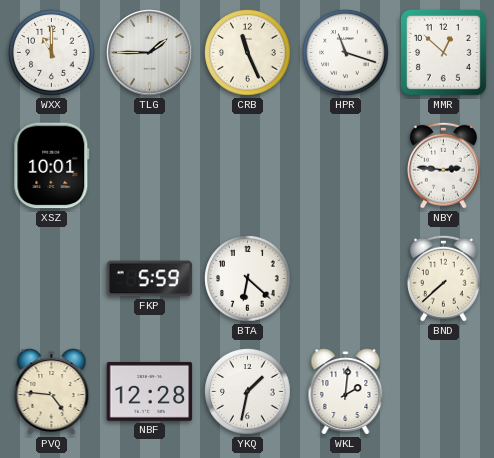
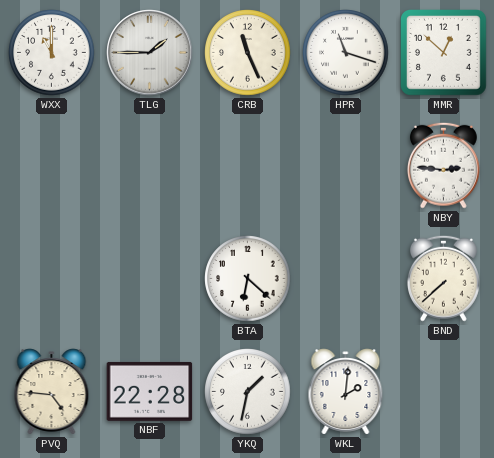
XSZ: 10:01 -> none
FKP: 5:59 -> none
NBF: 12:28 -> 22:28
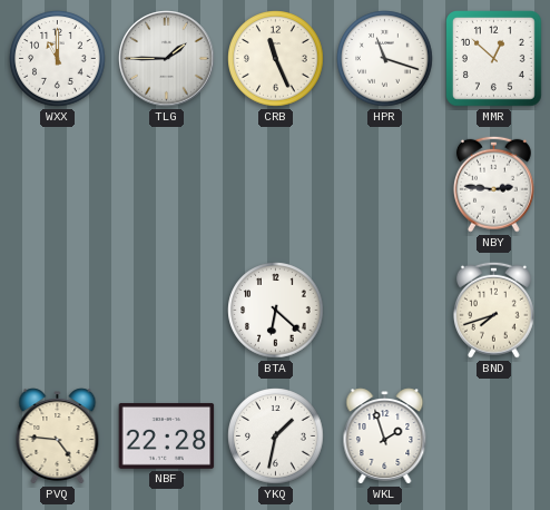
BND: 7:38 -> 7:42
WKL: 2:01 -> 1:57
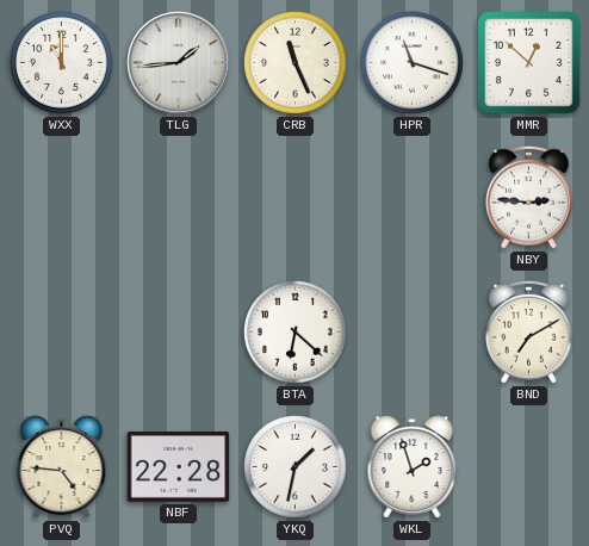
TLG: 1:45 -> 1:44
BND: 7:42 -> 7:10
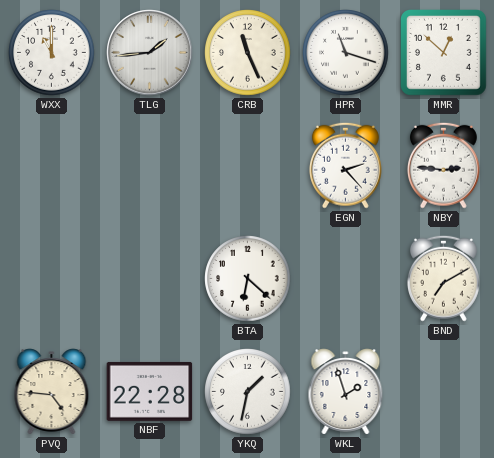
EGN: none -> 2:23
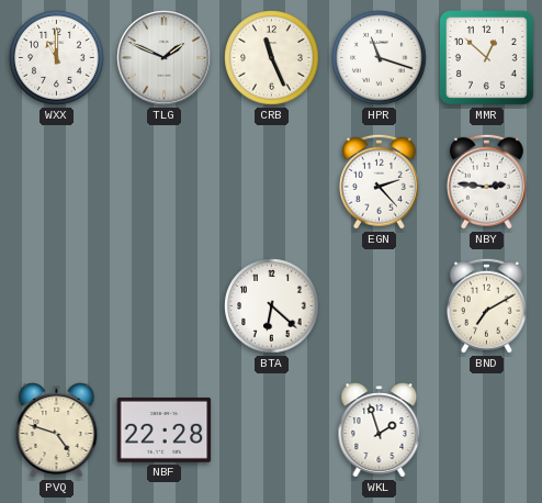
TLG: 1:44 -> 1:49
PVQ: 4:46 -> 4:48
YKQ: 1:32 -> none
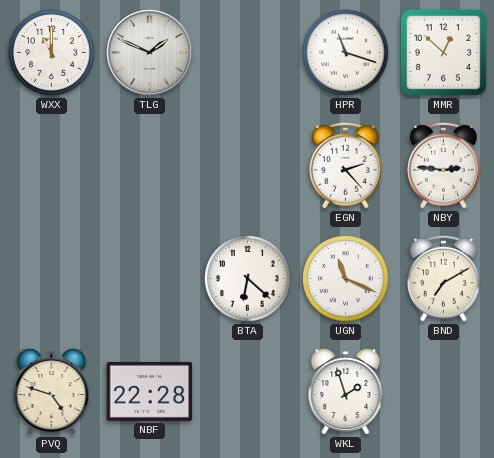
CRB: 11:26 -> none
UGN: none -> 11:19
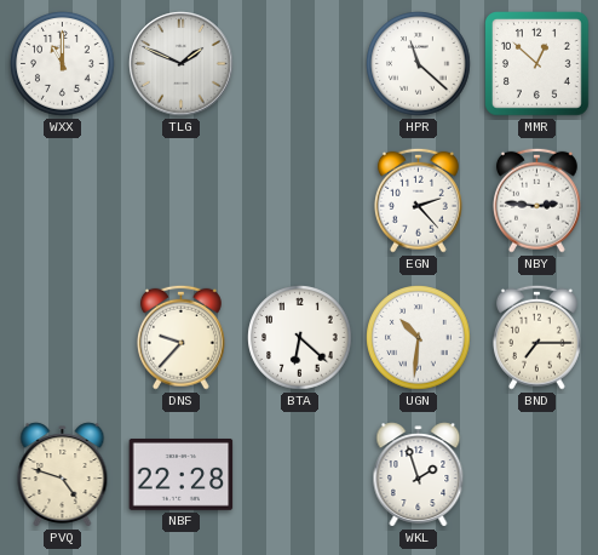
HPR: 11:18 -> 11:22
DNS: none -> 9:37
UGN: 11:19 -> 10:31
BND: 7:10 -> 7:15
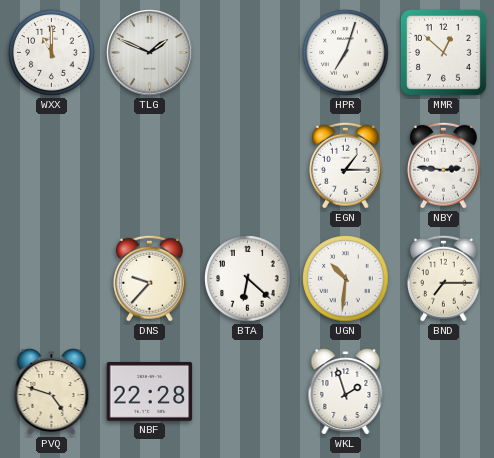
HPR: 11:22 -> 7:03
EGN: 2:23 -> 1:15
